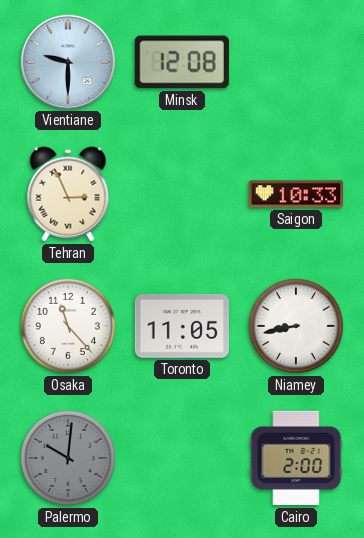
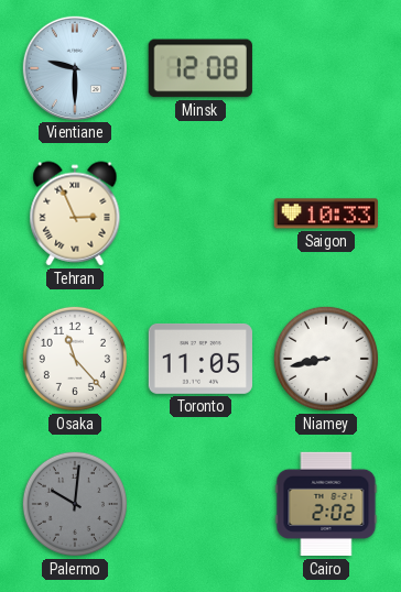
Cairo: 2:00 -> 2:02
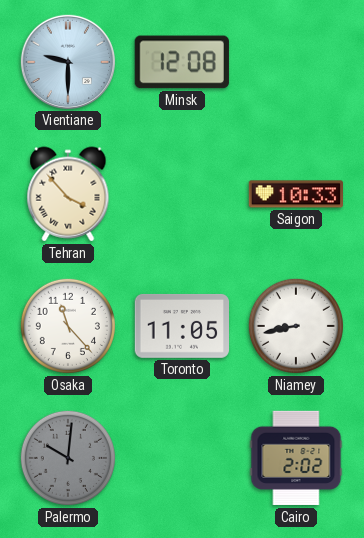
Tehran: 2:56 -> 3:53
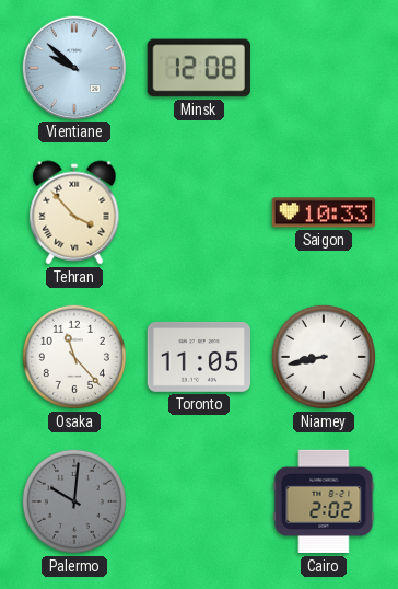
Vientiane: 9:30 -> 9:52
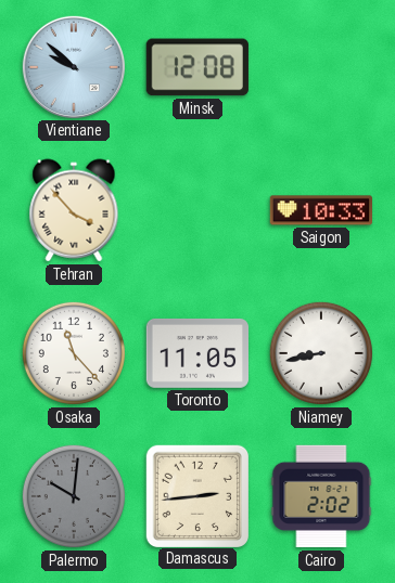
Damascus: none -> 2:44
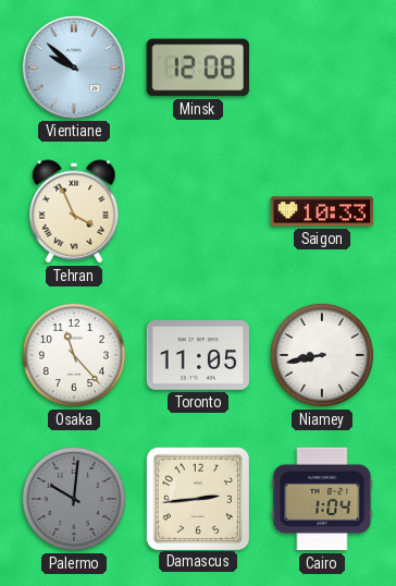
Tehran: 3:53 -> 3:56
Cairo: 2:02 -> 1:04
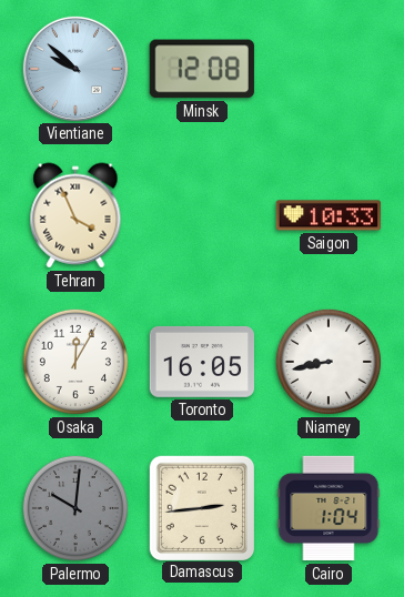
Osaka: 11:23 -> 12:05
Toronto: 11:05 -> 16:05
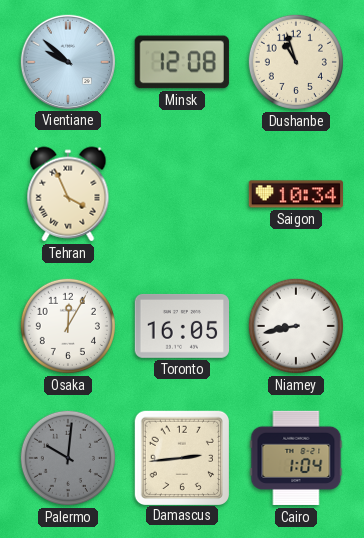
Dushanbe: none -> 10:57
Saigon: 10:33 -> 10:34
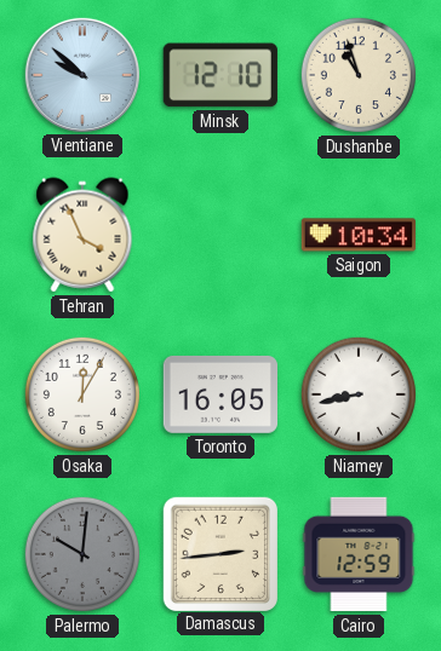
Minsk: 12:08 -> 12:10
Cairo: 1:04 -> 12:59
